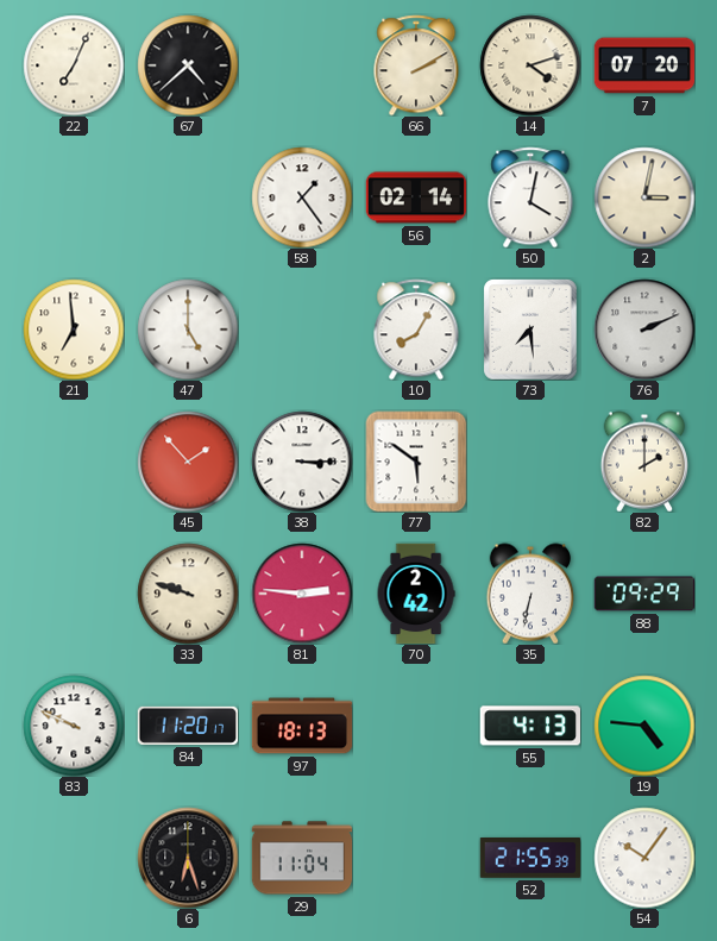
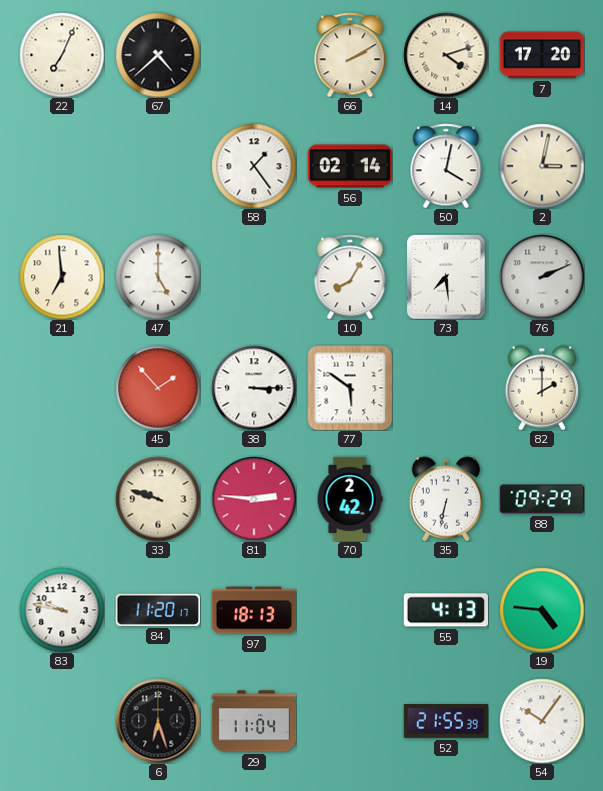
7: 07:20 -> 17:20
83: 9:49 -> 9:47
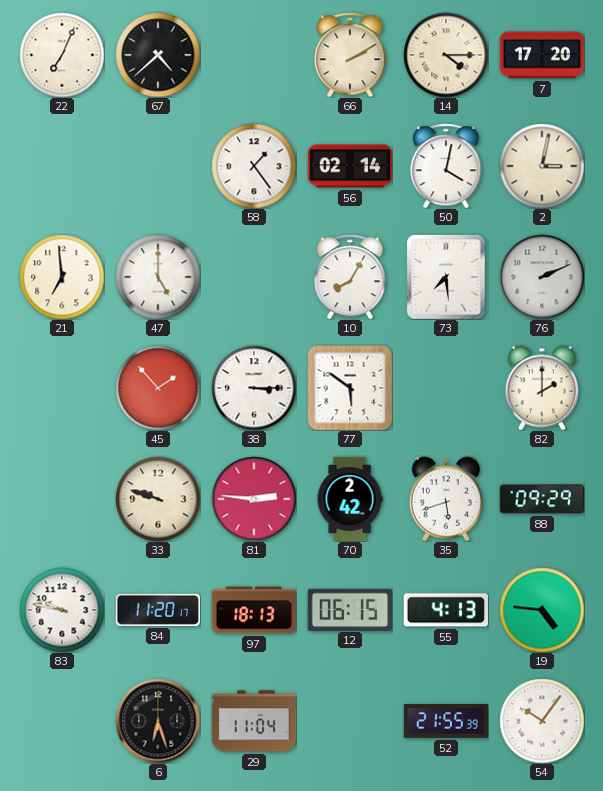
14: 4:12 -> 4:15
35: 6:32 -> 5:42
12: none -> 06:15
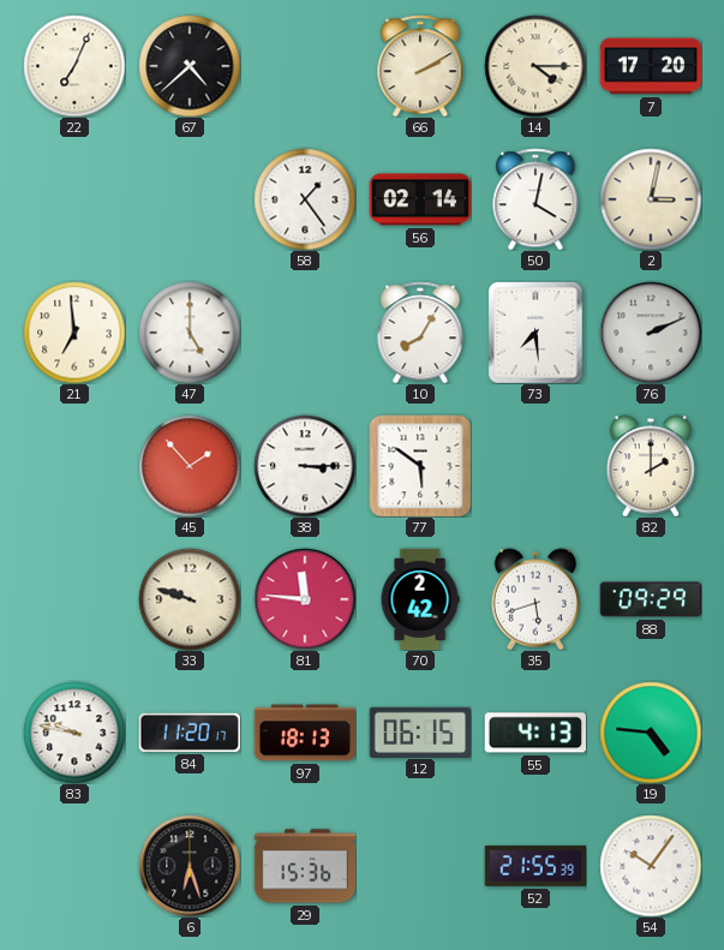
81: 2:46 -> 11:46
29: 11:04 -> 15:36
